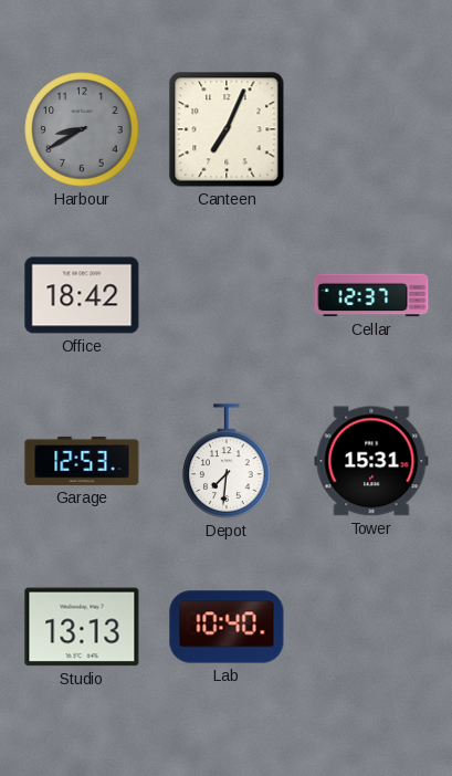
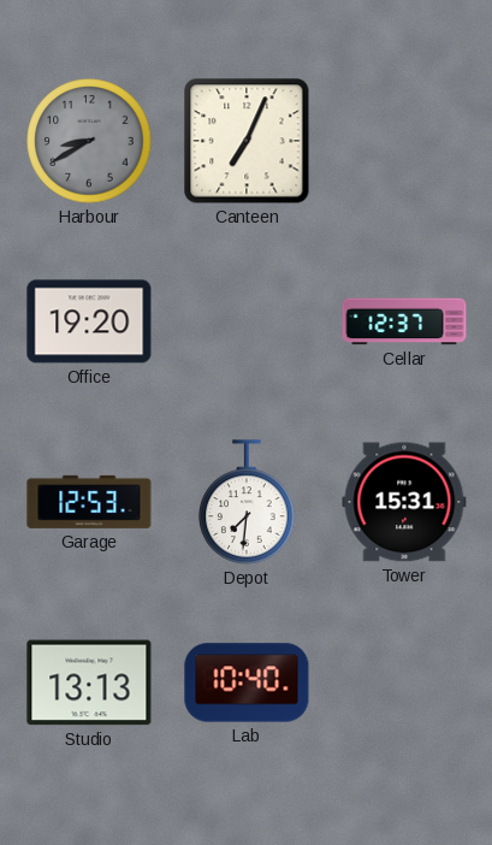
Office: 18:42 -> 19:20
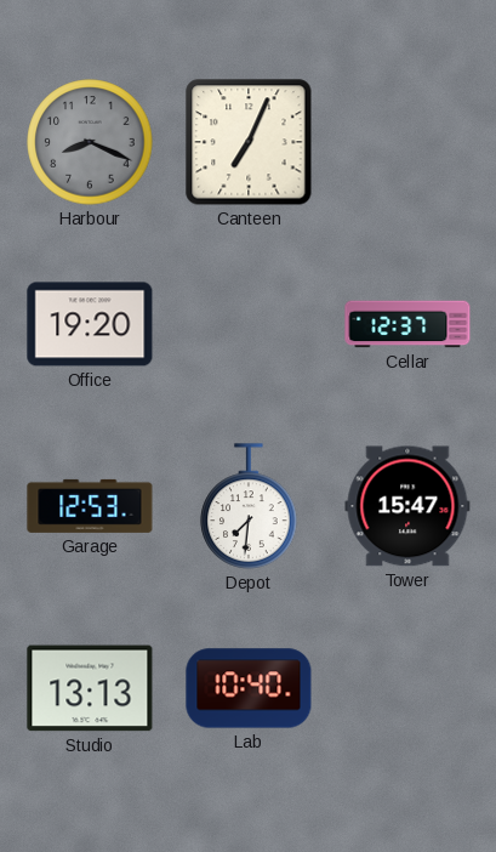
Harbour: 8:40 -> 8:19
Tower: 15:31 -> 15:47
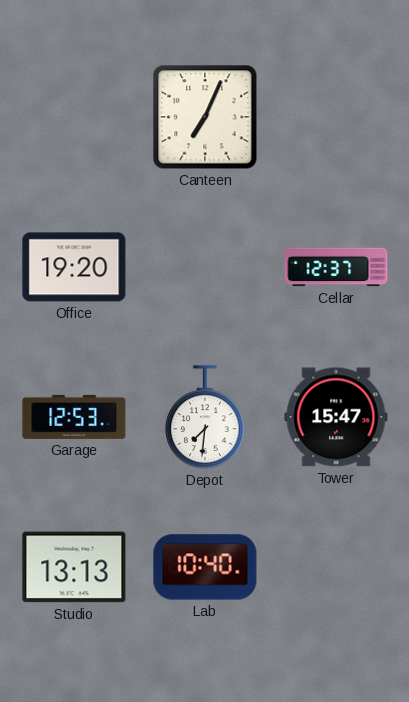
Harbour: 8:19 -> none
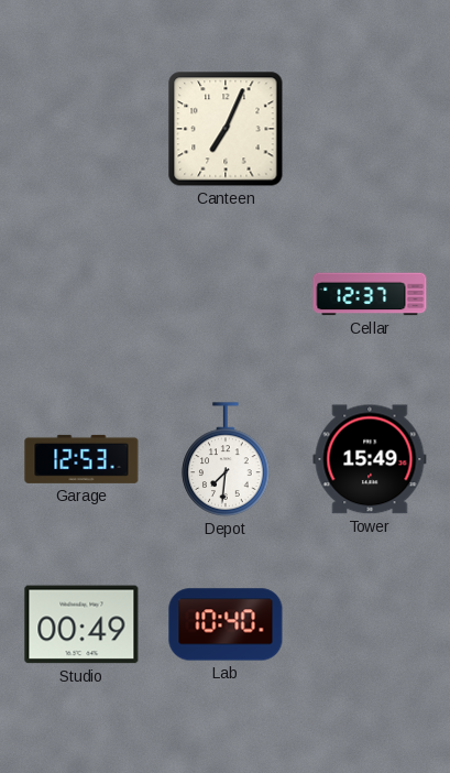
Office: 19:20 -> none
Tower: 15:47 -> 15:49
Studio: 13:13 -> 00:49
